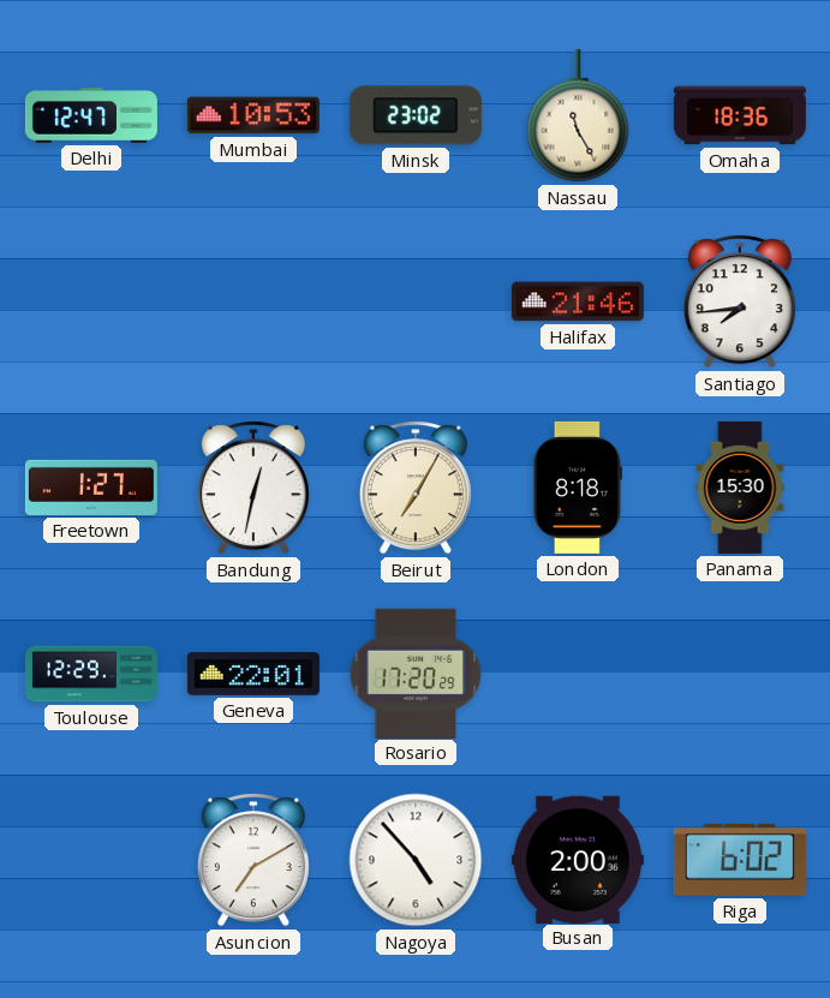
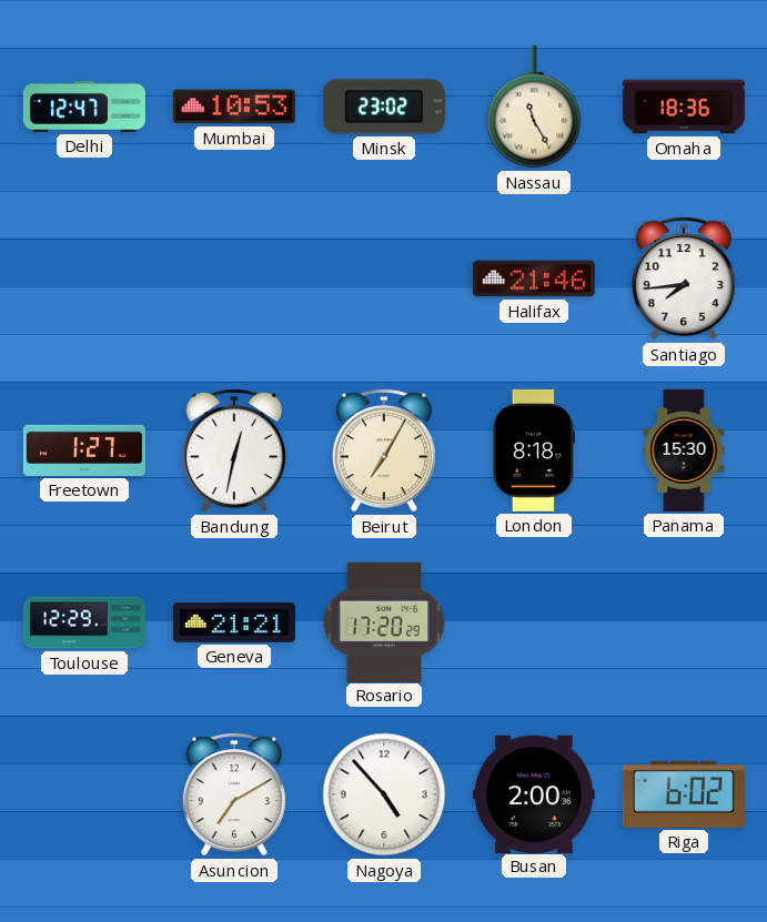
Geneva: 22:01 -> 21:21
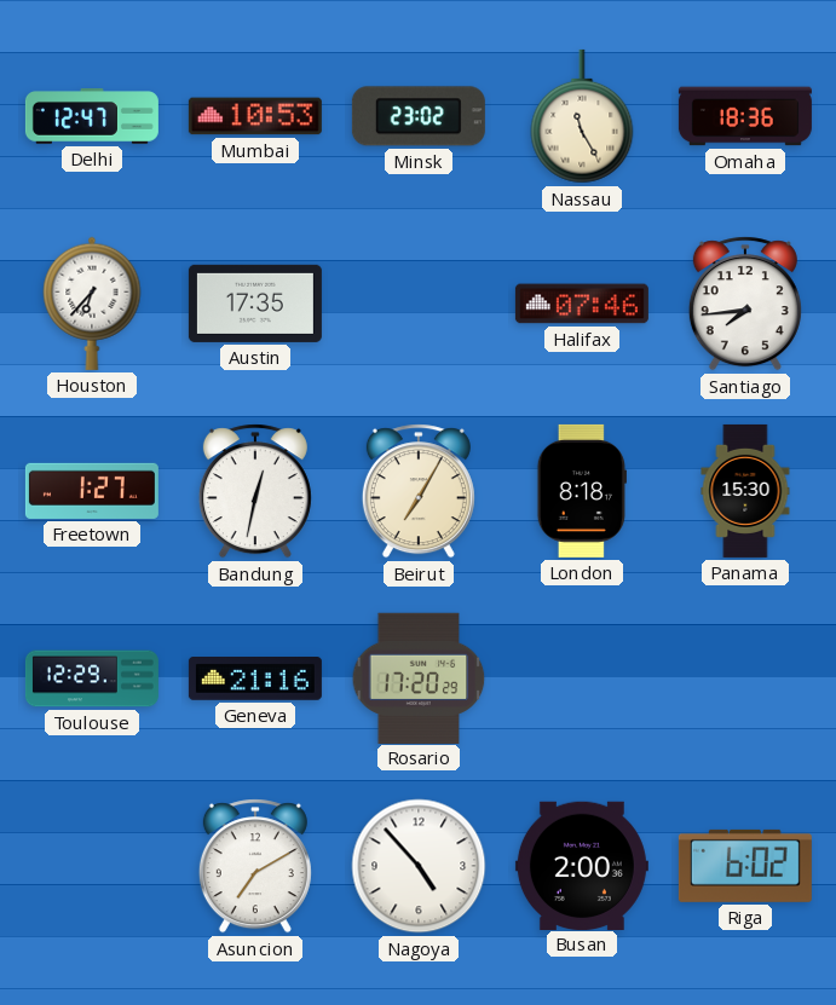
Houston: none -> 6:37
Austin: none -> 17:35
Halifax: 21:46 -> 07:46
Geneva: 21:21 -> 21:16
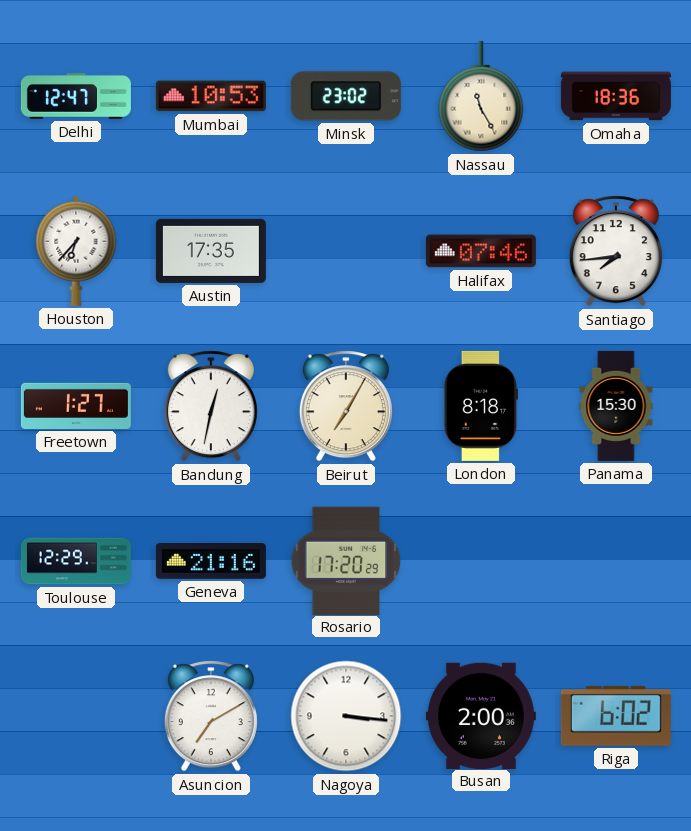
Nagoya: 4:53 -> 3:16
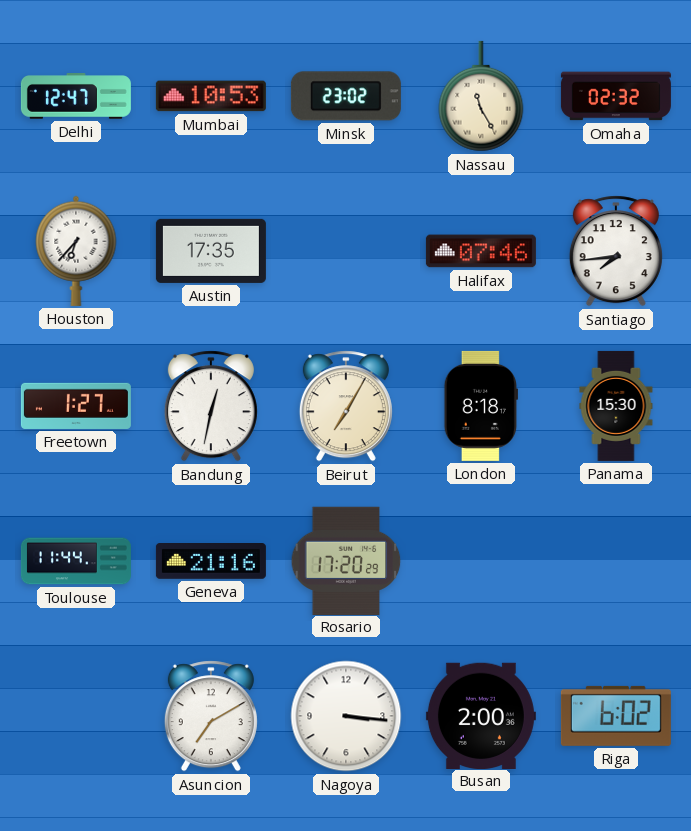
Omaha: 18:36 -> 02:32
Toulouse: 12:29 -> 11:44
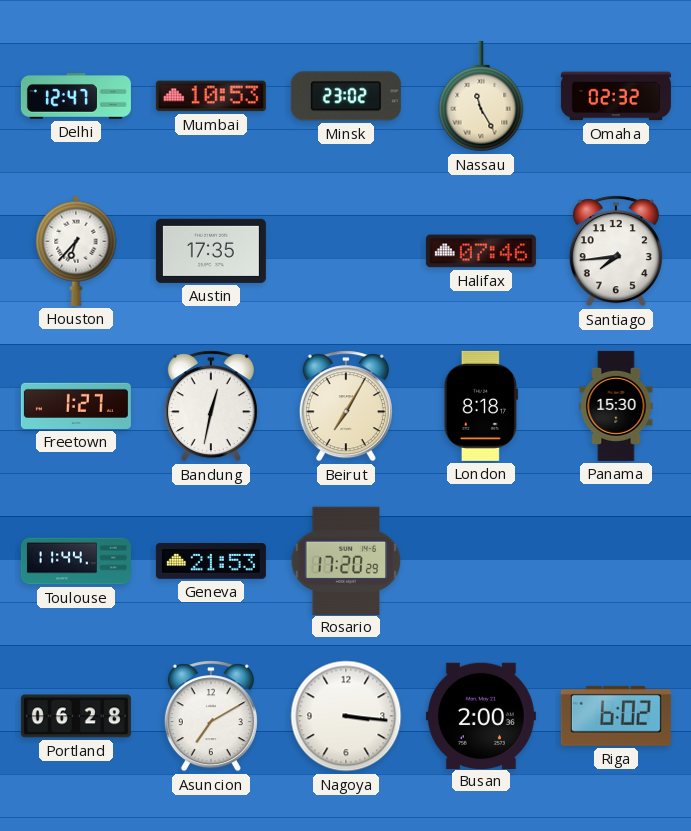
Geneva: 21:16 -> 21:53
Portland: none -> 06:28
